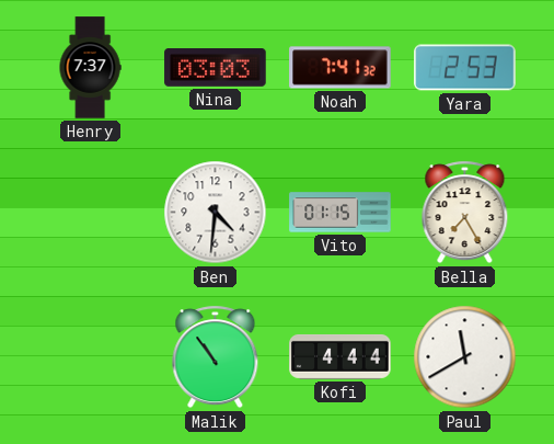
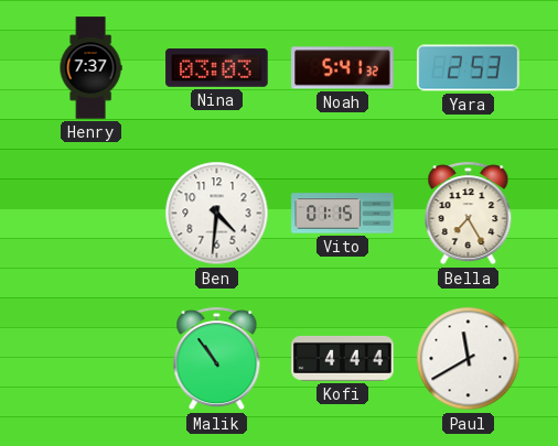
Noah: 7:41 -> 5:41
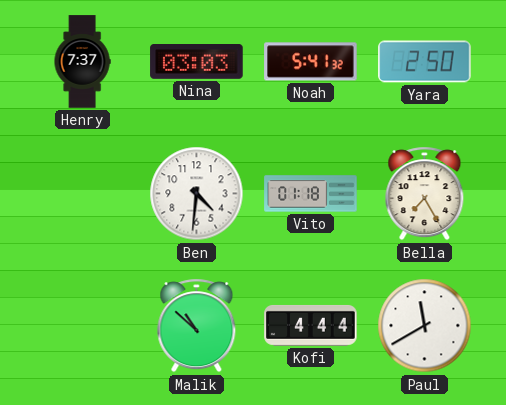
Yara: 2:53 -> 2:50
Vito: 01:15 -> 01:18
Malik: 10:54 -> 10:52
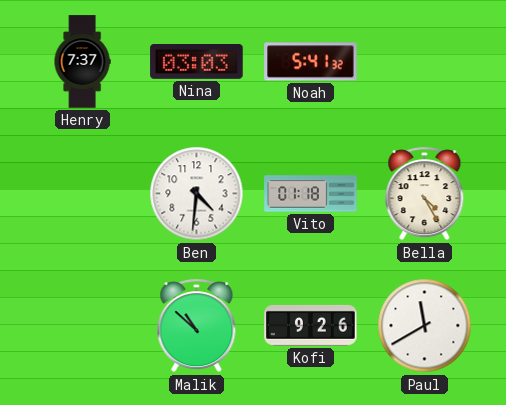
Yara: 2:50 -> none
Bella: 7:25 -> 4:25
Kofi: 4:44 -> 9:26
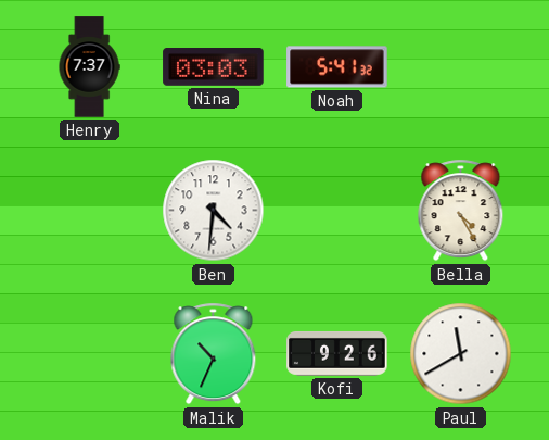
Vito: 01:18 -> none
Malik: 10:52 -> 10:34
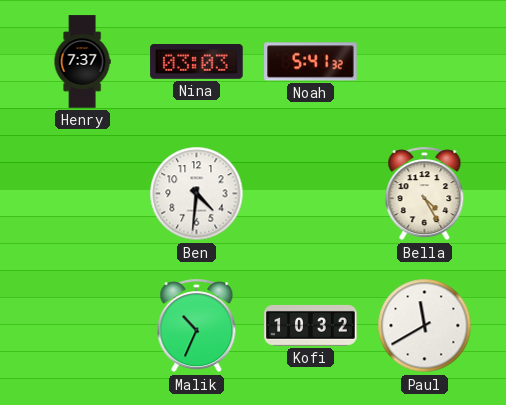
Kofi: 9:26 -> 10:32
